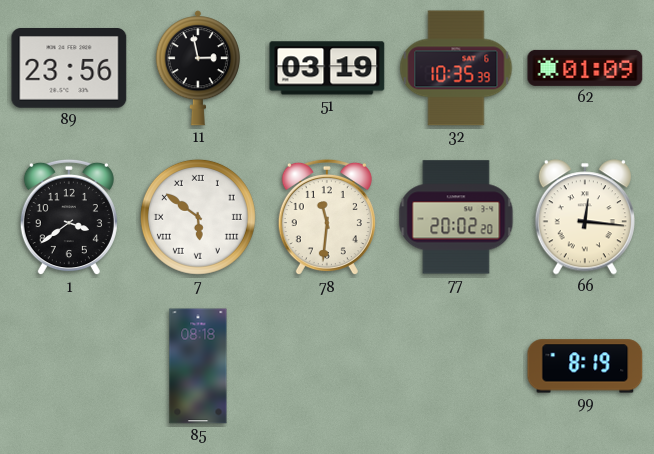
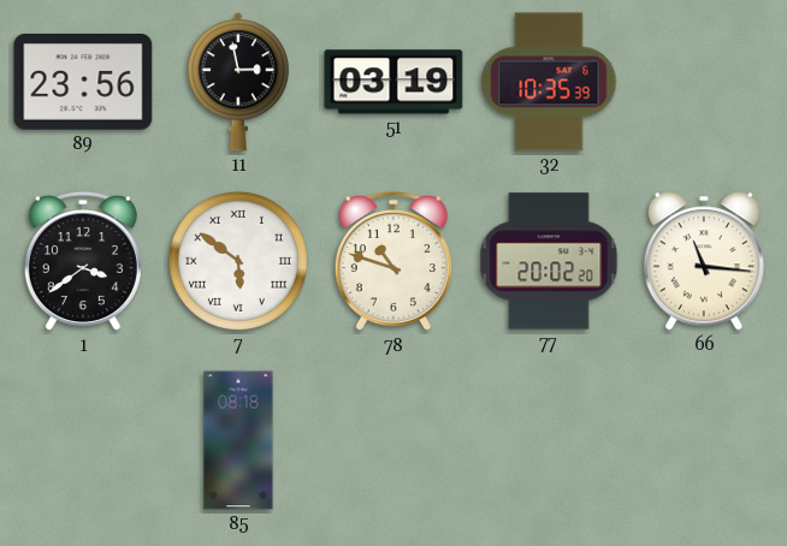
62: 01:09 -> none
78: 11:31 -> 10:48
66: 12:16 -> 11:16
99: 8:19 -> none
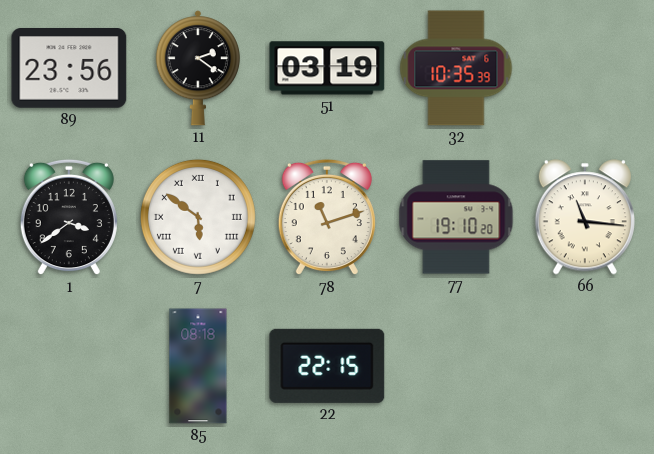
11: 2:58 -> 2:21
78: 10:48 -> 11:12
77: 20:02 -> 19:10
22: none -> 22:15
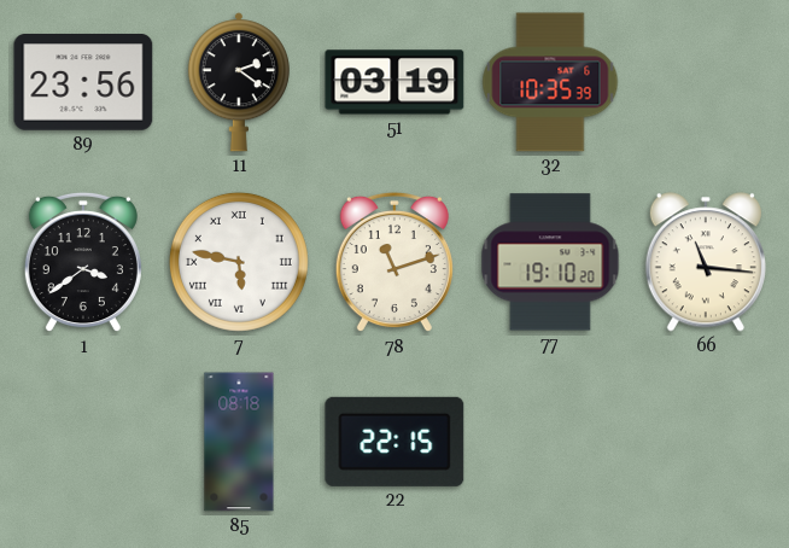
7: 5:51 -> 5:47
